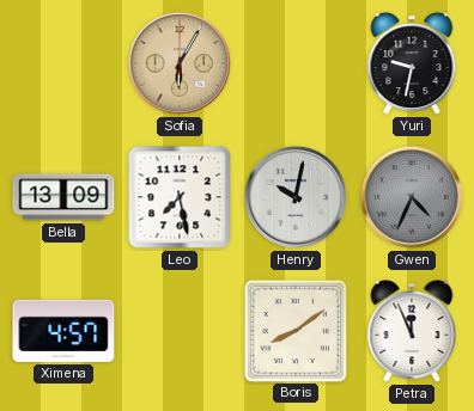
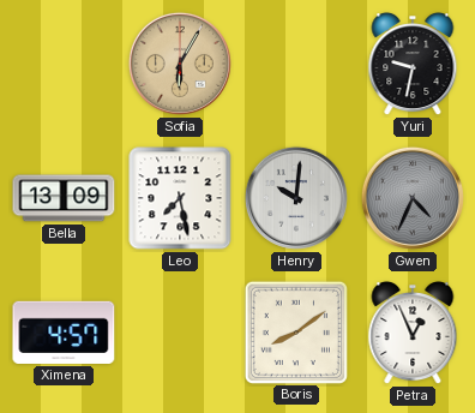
Henry: 10:02 -> 10:01
Petra: 11:56 -> 12:56
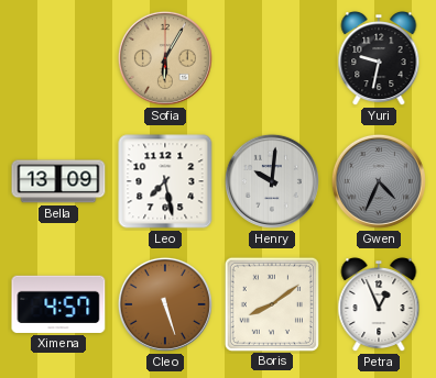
Cleo: none -> 5:27
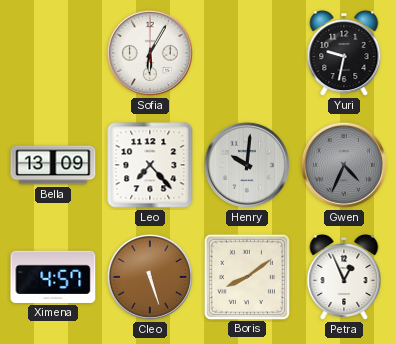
Sofia dial: champagne -> white
Leo: 7:28 -> 7:23
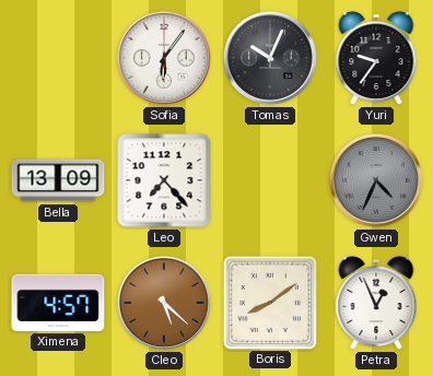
Sofia: 6:05 -> 6:06
Tomas: none -> 10:04
Yuri: 9:32 -> 9:36
Henry: 10:01 -> none
Cleo: 5:27 -> 5:22
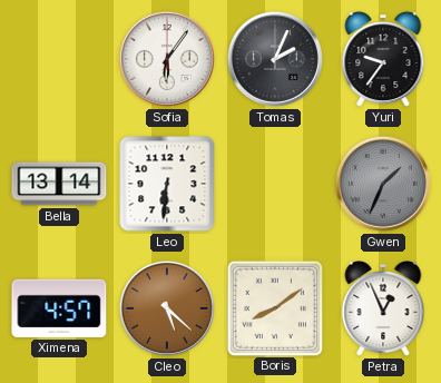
Tomas: 10:04 -> 2:04
Bella: 13:09 -> 13:14
Leo: 7:23 -> 6:31
Gwen: 4:34 -> 1:34
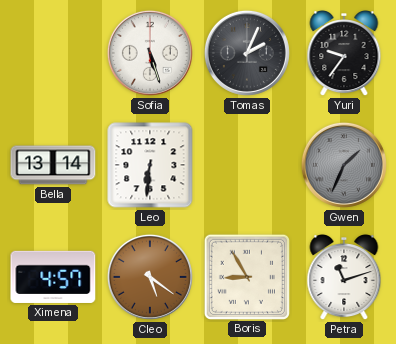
Sofia: 6:06 -> 5:27
Cleo: 5:22 -> 5:21
Boris: 8:09 -> 8:55
Petra: 12:56 -> 11:12
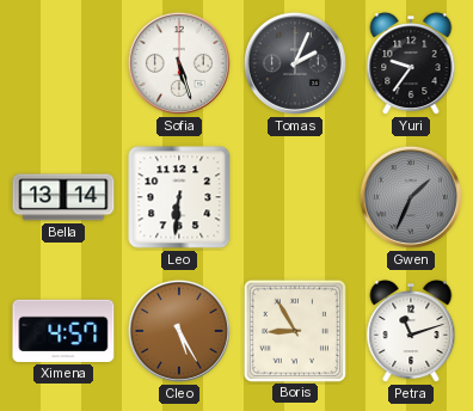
Cleo: 5:21 -> 5:25
